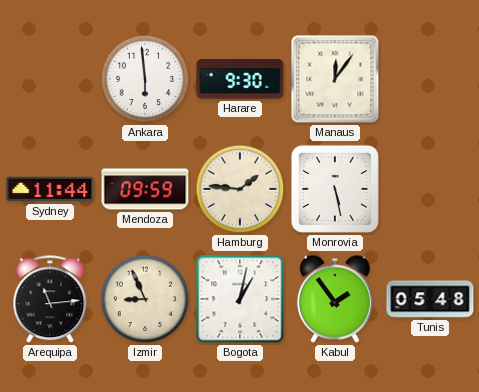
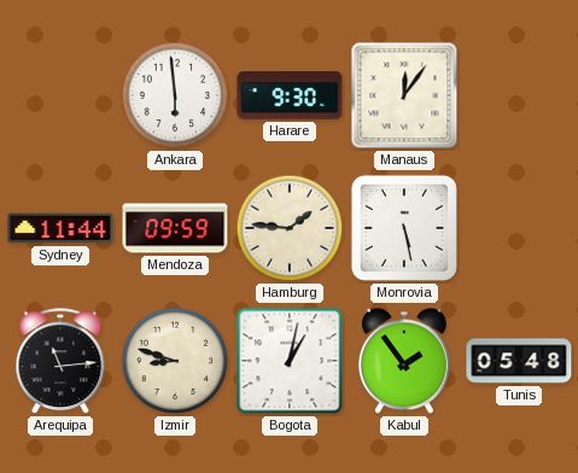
Izmir: 8:56 -> 8:48
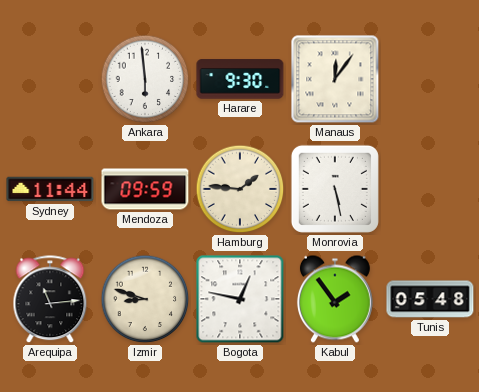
Bogota: 1:02 -> 12:47
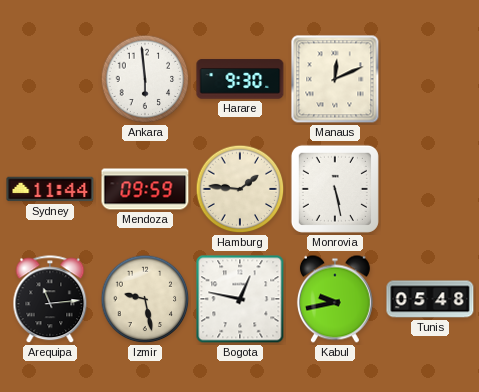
Manaus: 12:06 -> 12:11
Izmir: 8:48 -> 9:28
Kabul: 1:54 -> 9:43
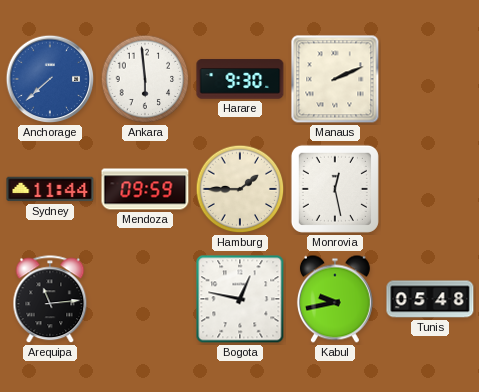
Anchorage: none -> 7:38
Manaus: 12:11 -> 2:11
Hamburg: 1:46 -> 1:45
Monrovia: 5:28 -> 12:28
Izmir: 9:28 -> none
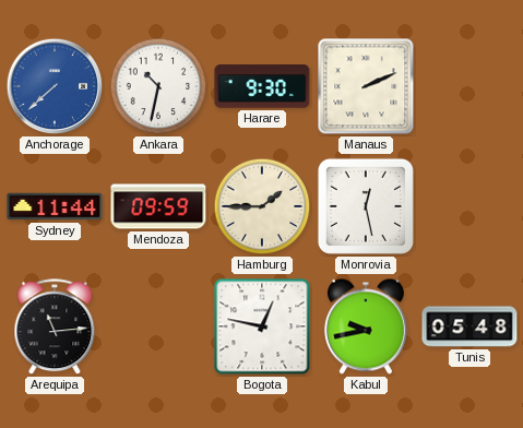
Ankara: 5:59 -> 10:32
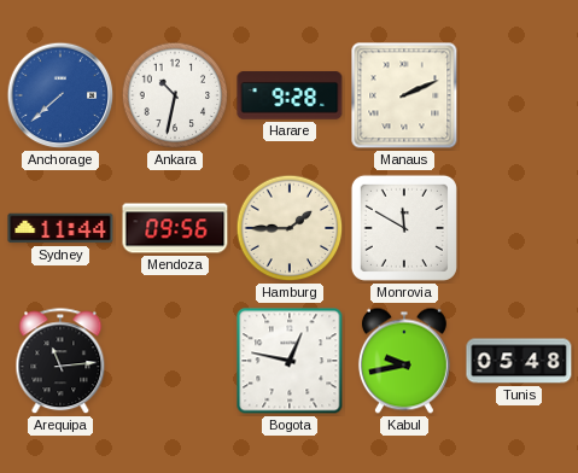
Harare: 9:30 -> 9:28
Mendoza: 09:59 -> 09:56
Monrovia: 12:28 -> 11:50
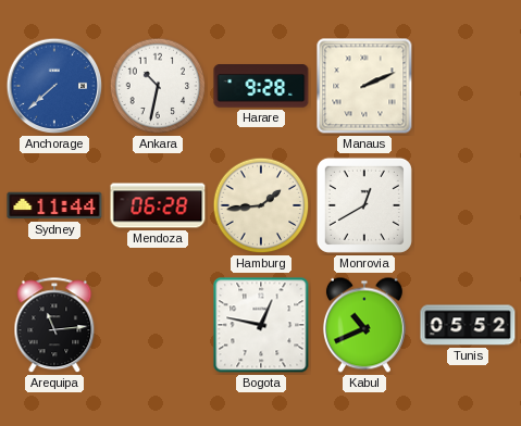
Mendoza: 09:56 -> 06:28
Hamburg: 1:45 -> 1:44
Monrovia: 11:50 -> 12:40
Kabul: 9:43 -> 10:41
Tunis: 05:48 -> 05:52
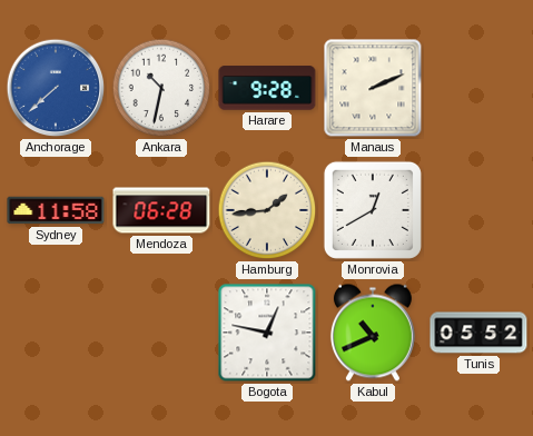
Sydney: 11:44 -> 11:58
Arequipa: 11:14 -> none
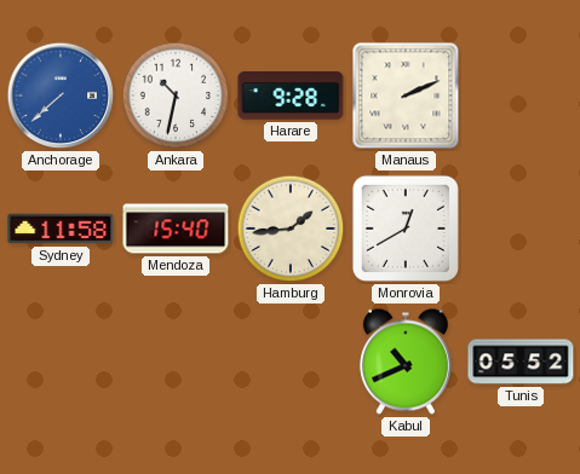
Mendoza: 06:28 -> 15:40
Bogota: 12:47 -> none
